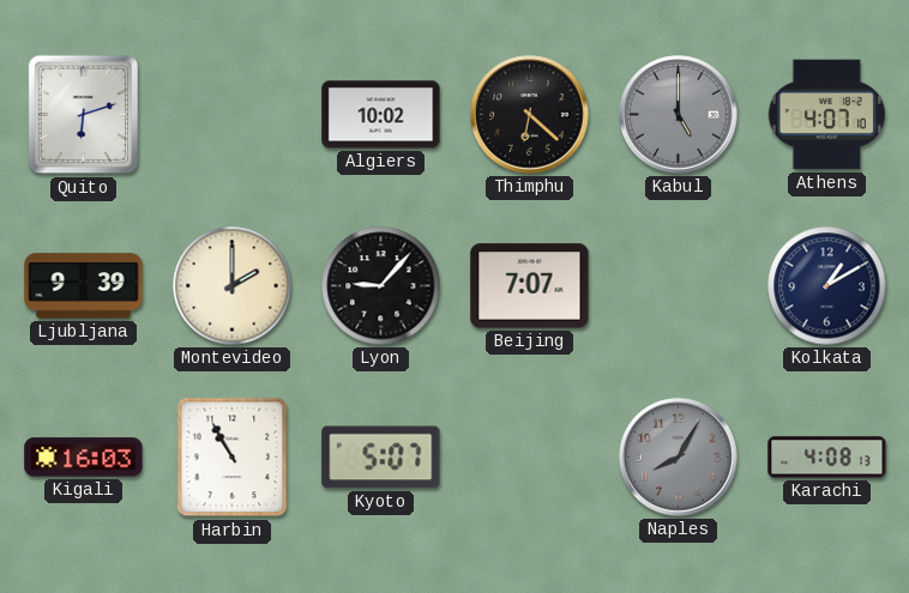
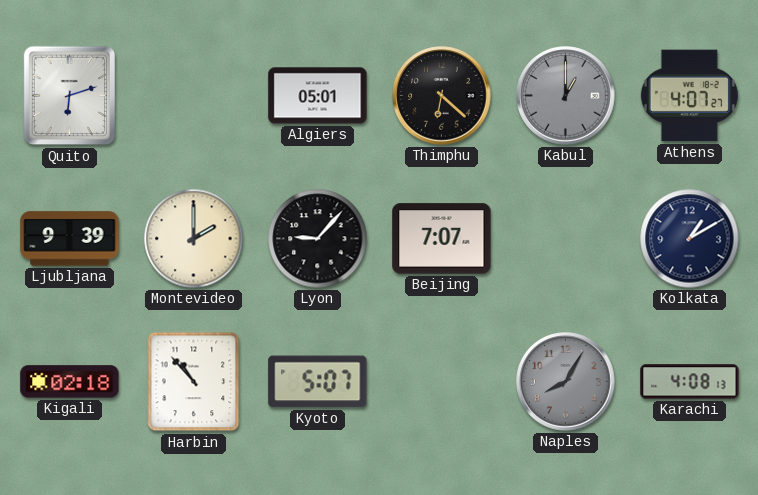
Algiers: 10:02 -> 05:01
Kabul: 5:00 -> 1:00
Athens: 4:07:10 -> 4:07:27
Kigali: 16:03 -> 02:18
Harbin: 10:55 -> 10:53
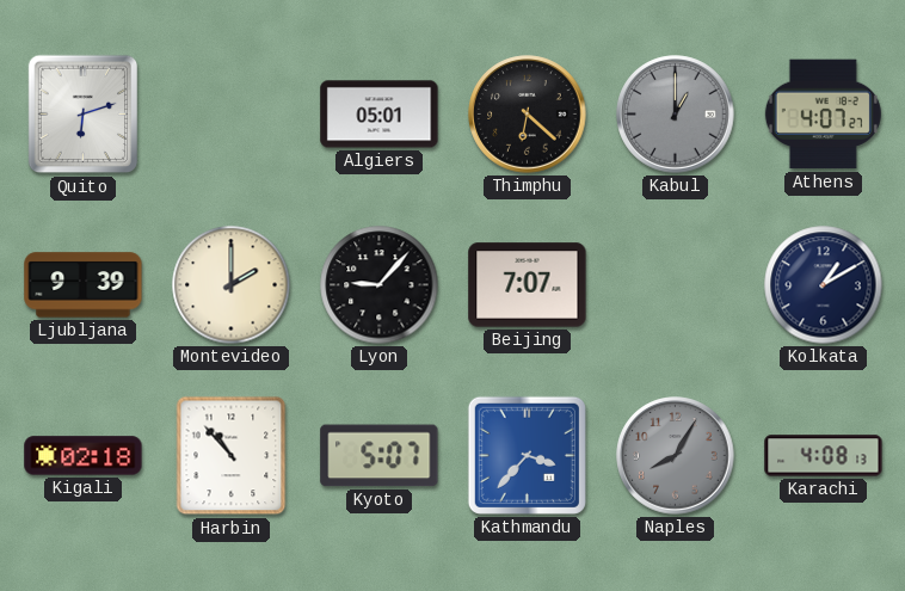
Kathmandu: none -> 3:37
